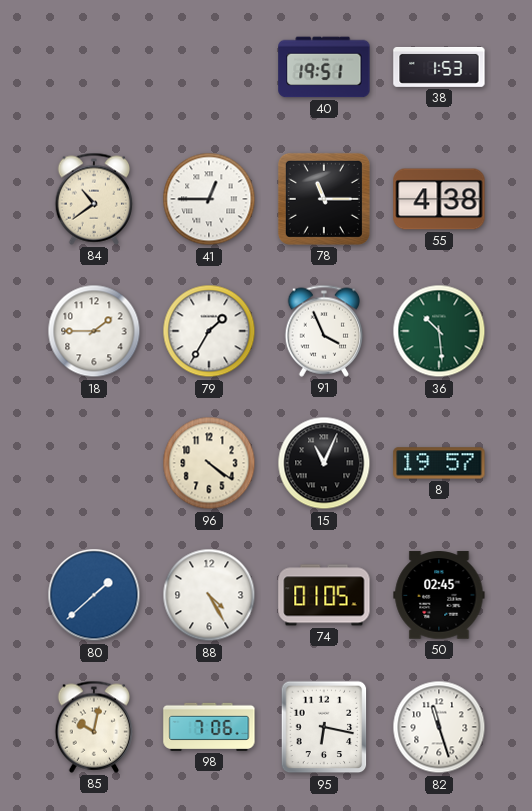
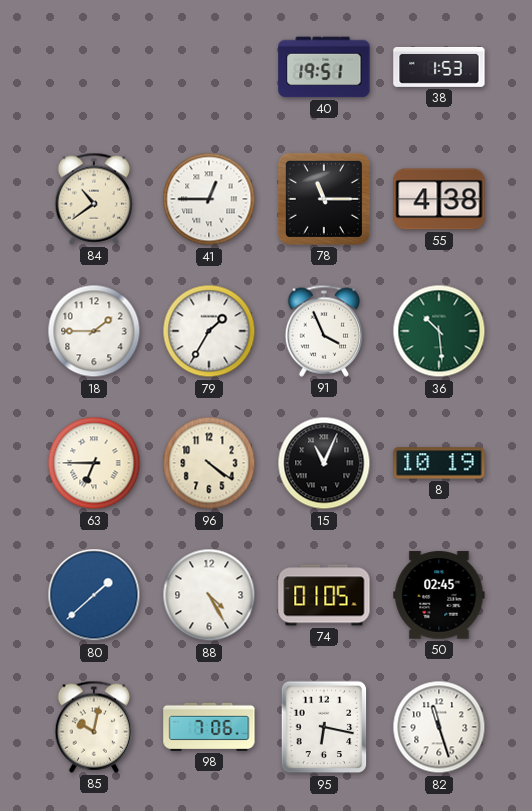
63: none -> 6:45
8: 19:57 -> 10:19
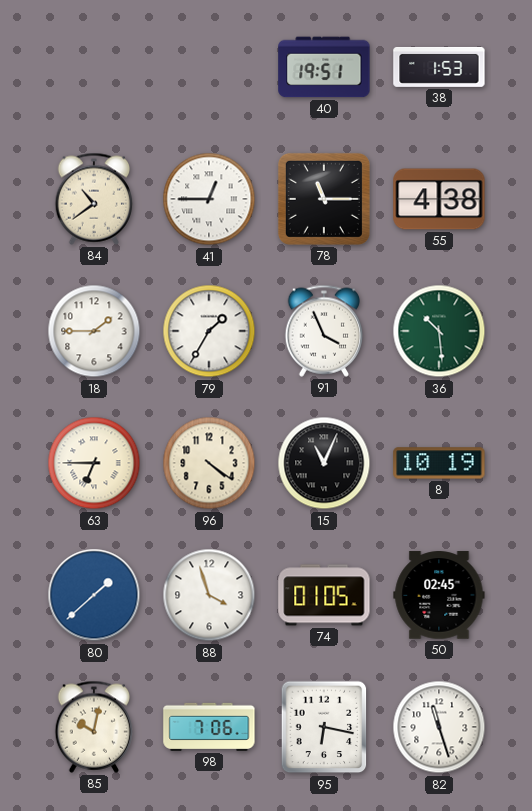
88: 4:25 -> 3:57
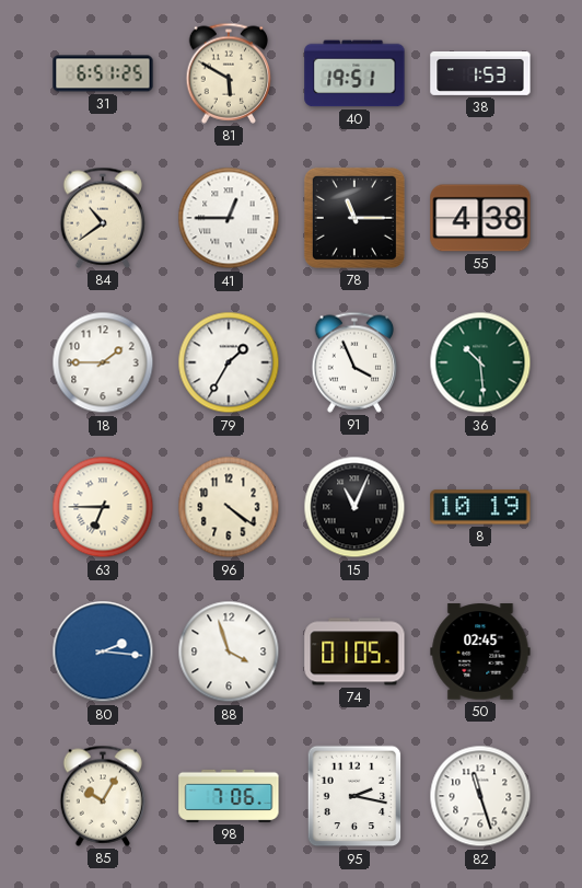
31: none -> 6:51
81: none -> 5:50
80: 1:38 -> 2:16
85: 10:02 -> 10:05
95: 6:17 -> 2:17
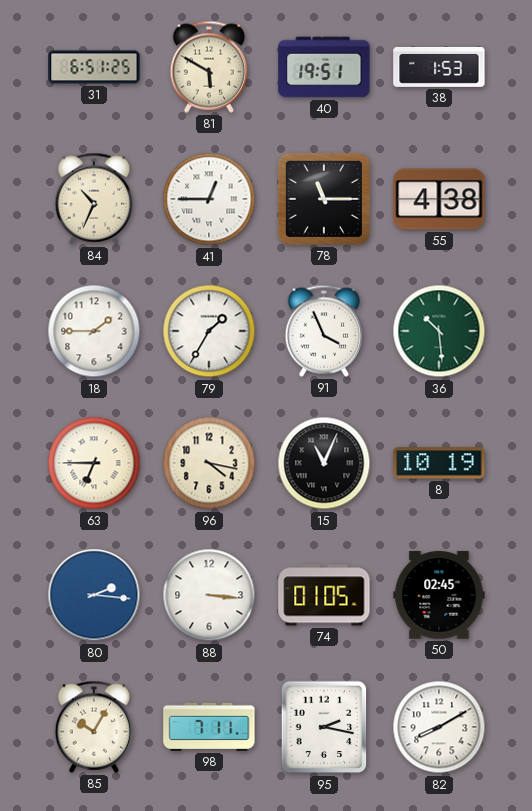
84: 10:39 -> 10:34
96: 4:21 -> 4:17
88: 3:57 -> 3:16
98: 7:06 -> 7:11
82: 11:27 -> 8:10
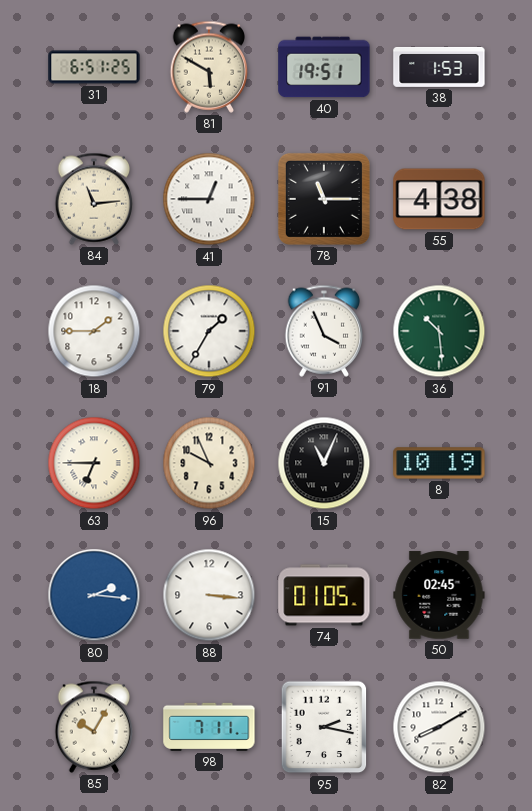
84: 10:34 -> 11:14
96: 4:17 -> 9:56
